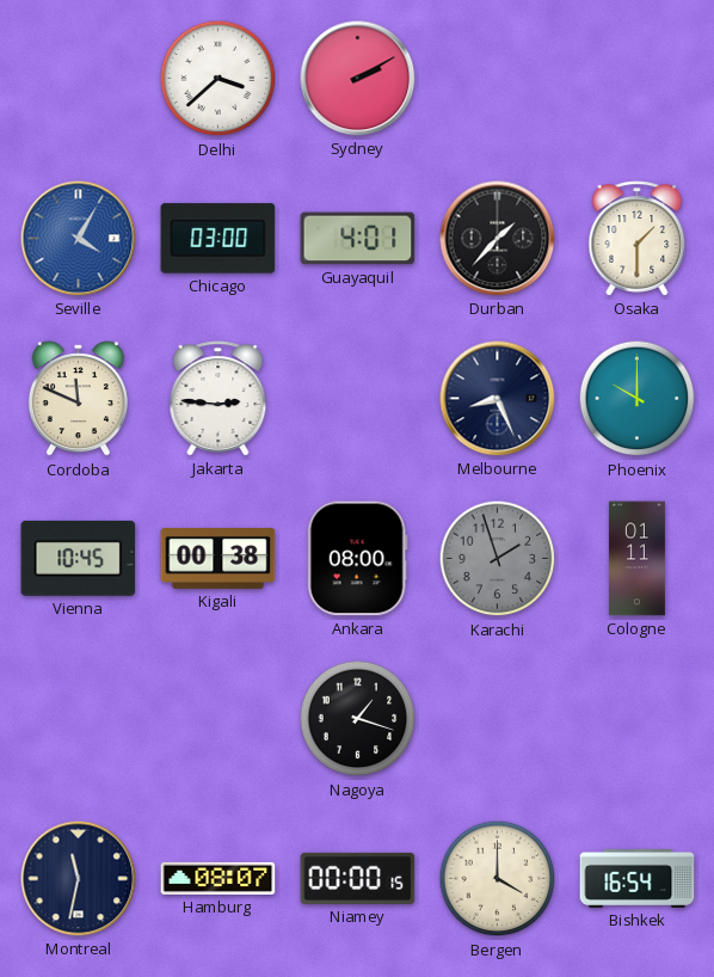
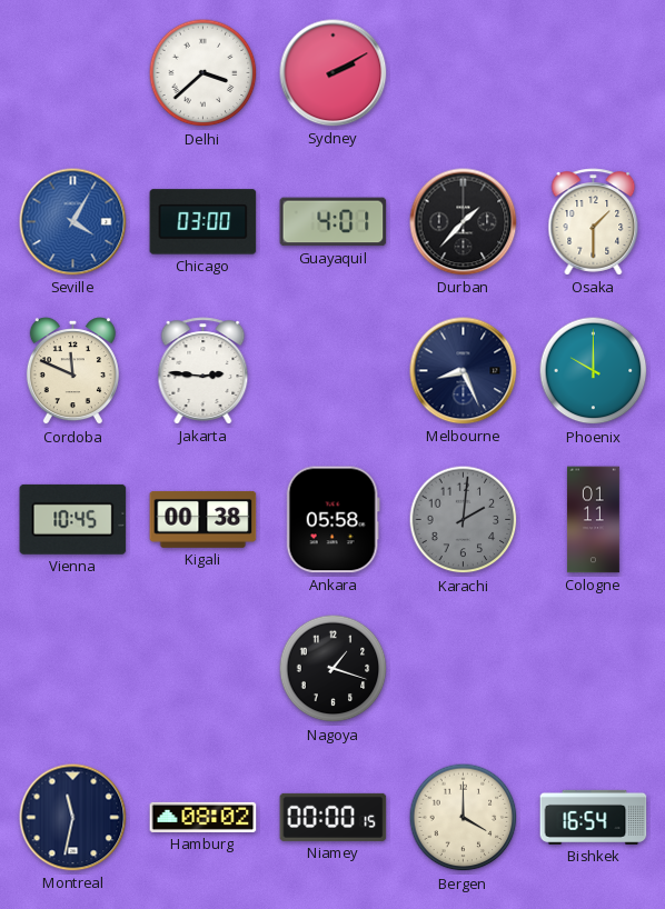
Ankara: 08:00 -> 05:58
Karachi: 1:57 -> 2:01
Hamburg: 08:07 -> 08:02
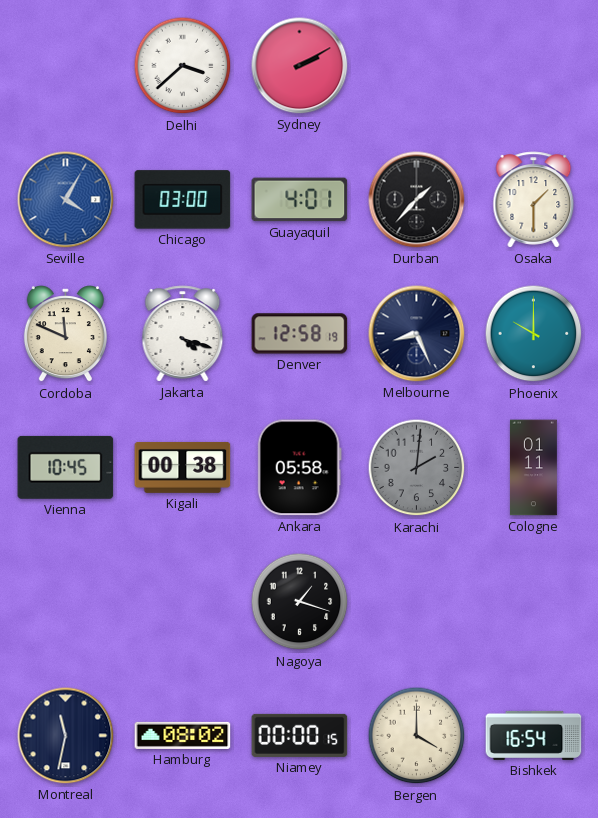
Jakarta: 2:46 -> 4:18
Denver: none -> 12:58
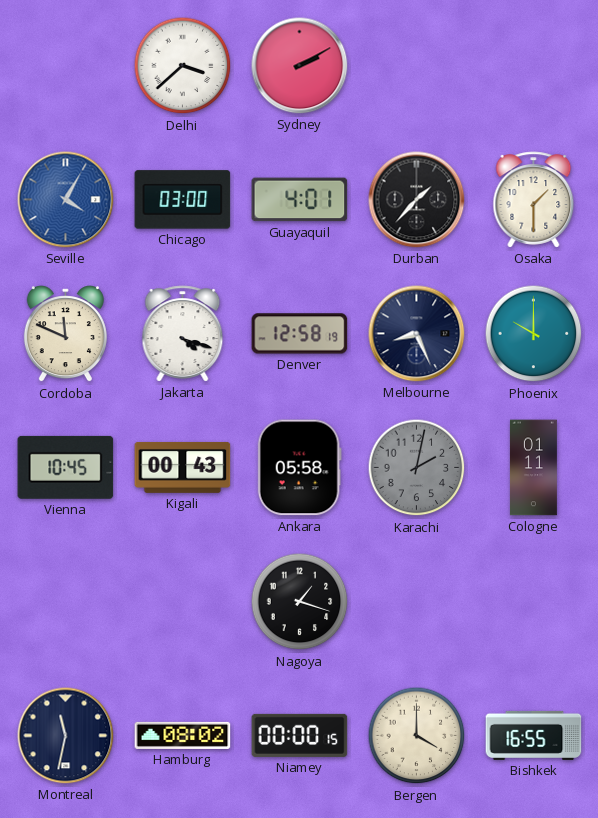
Kigali: 00:38 -> 00:43
Karachi: 2:01 -> 2:02
Bishkek: 16:54 -> 16:55
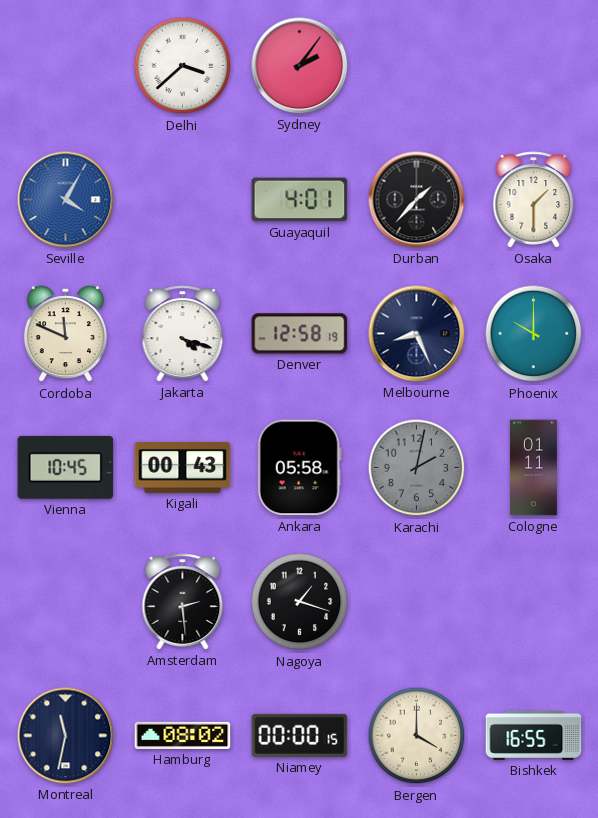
Sydney: 2:10 -> 2:06
Chicago: 03:00 -> none
Amsterdam: none -> 2:29
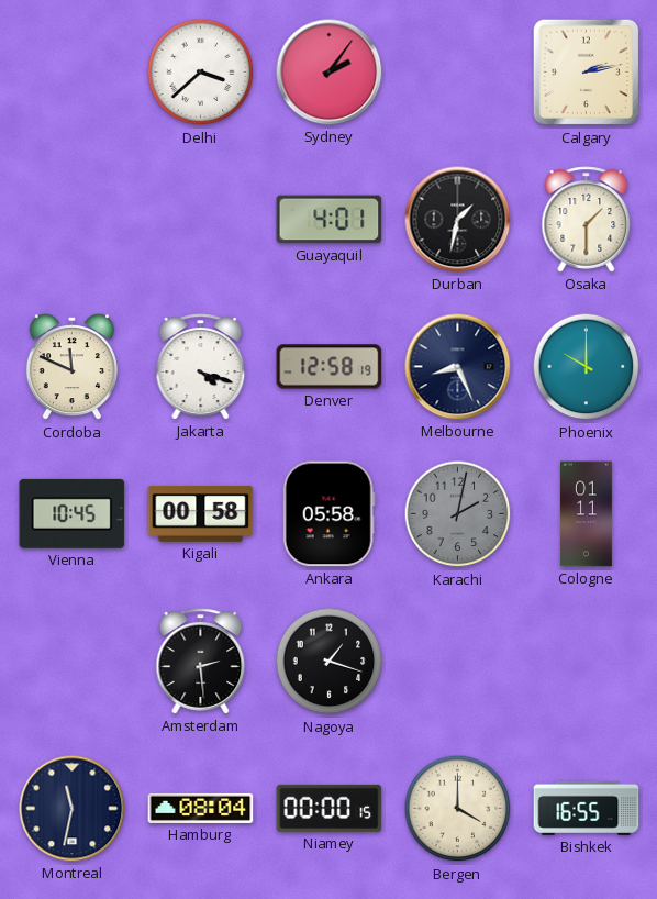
Calgary: none -> 2:13
Seville: 4:05 -> none
Durban: 1:37 -> 1:32
Kigali: 00:43 -> 00:58
Hamburg: 08:02 -> 08:04
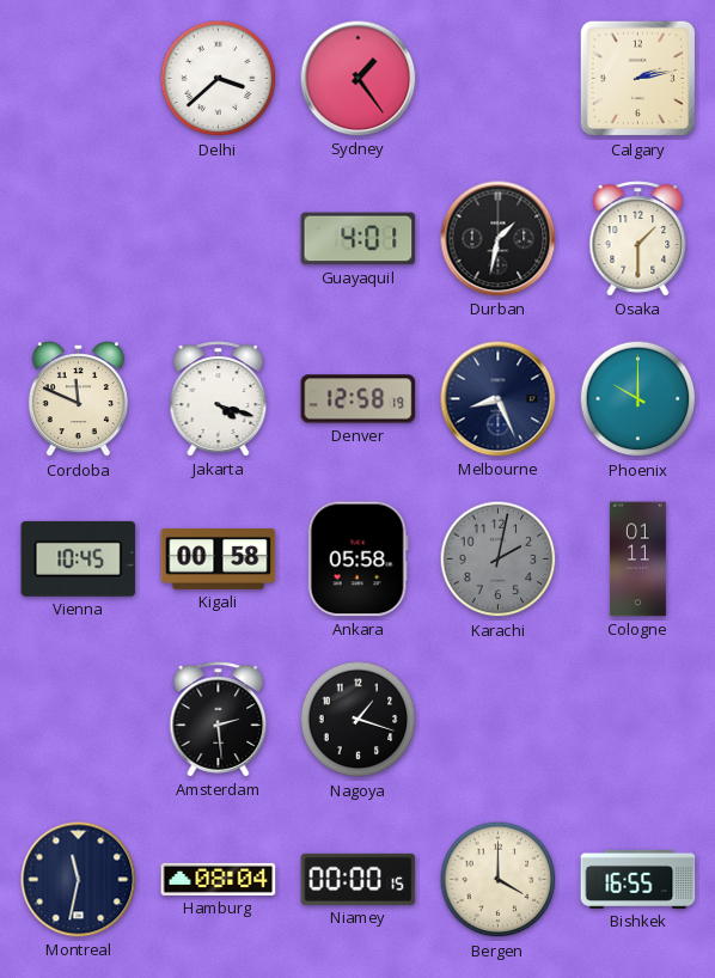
Sydney: 2:06 -> 1:24
